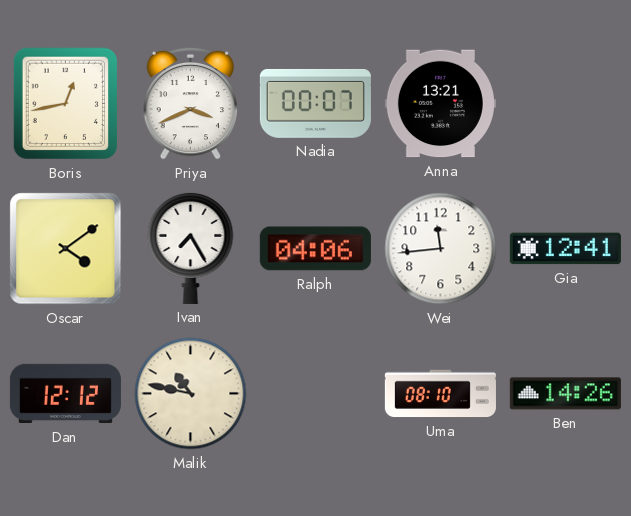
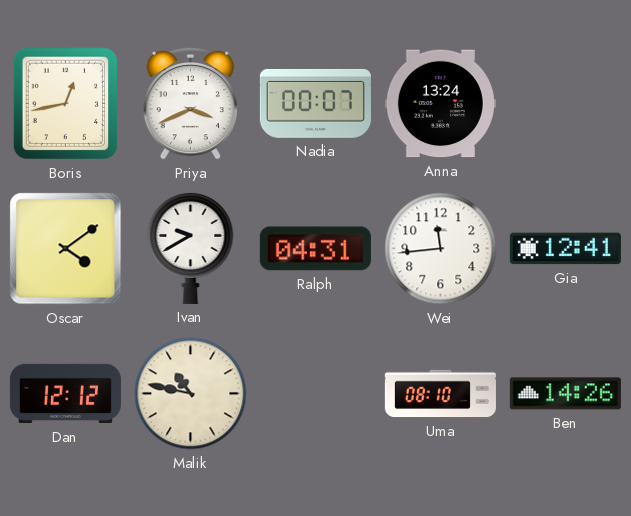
Anna: 13:21 -> 13:24
Ivan: 7:25 -> 9:40
Ralph: 04:06 -> 04:31
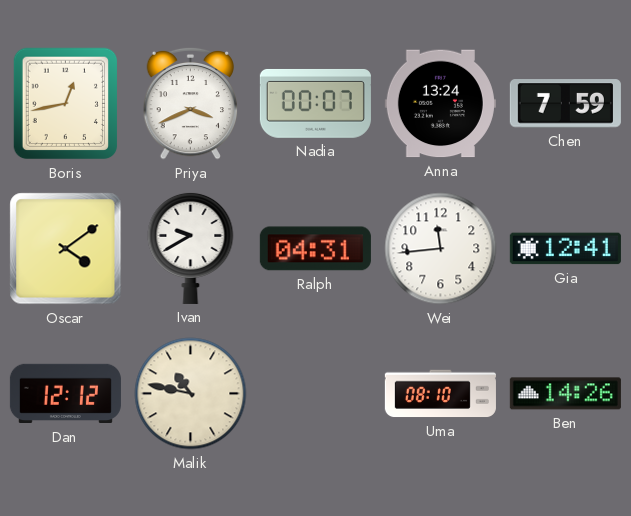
Chen: none -> 7:59
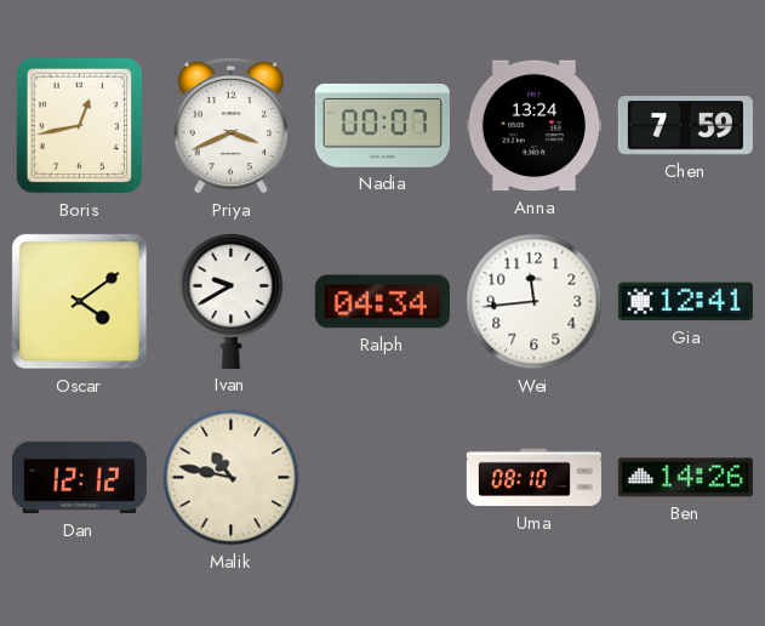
Ralph: 04:31 -> 04:34
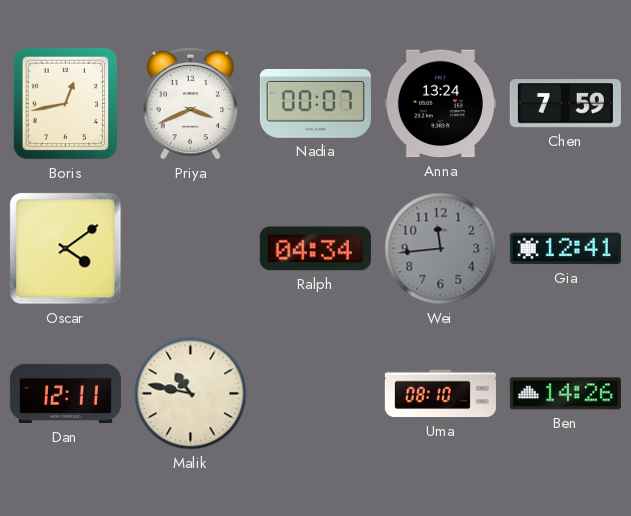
Ivan: 9:40 -> none
Wei dial: white -> grey
Dan: 12:12 -> 12:11
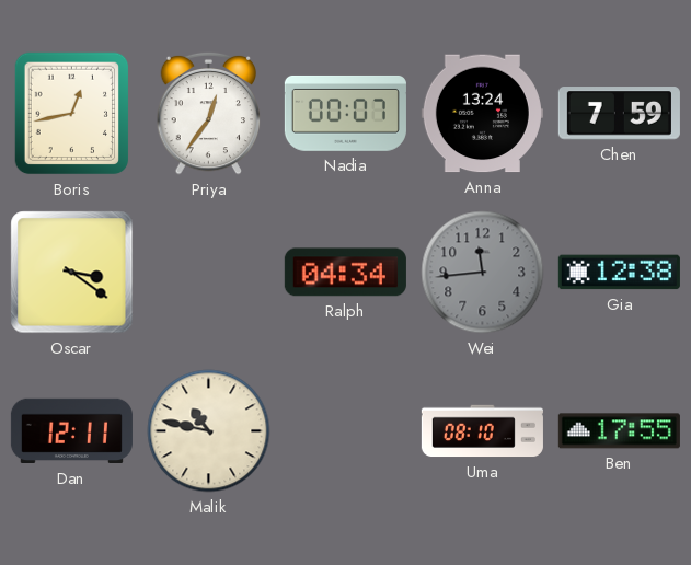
Priya: 3:41 -> 12:36
Oscar: 4:09 -> 3:21
Gia: 12:41 -> 12:38
Ben: 14:26 -> 17:55
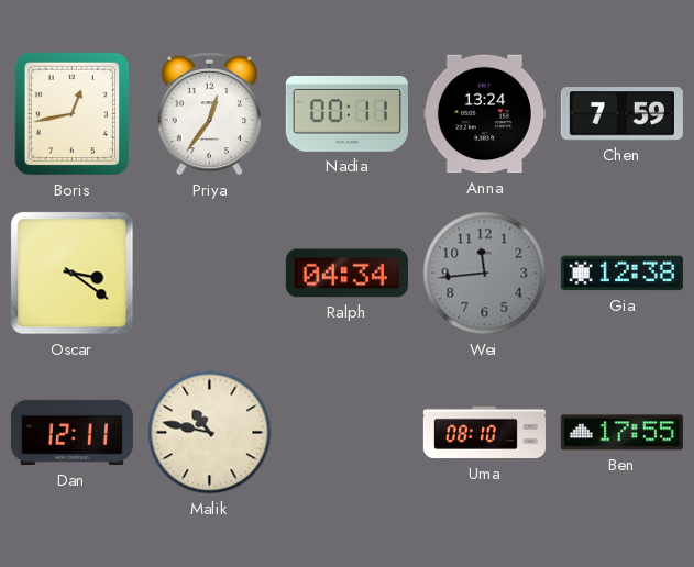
Nadia: 00:07 -> 00:11
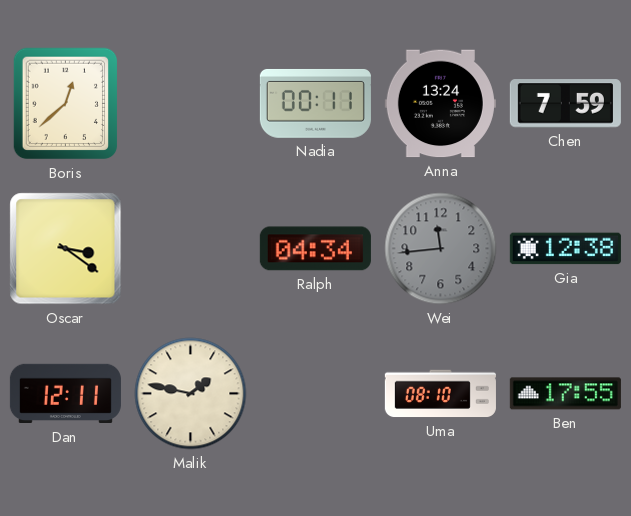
Boris: 12:43 -> 12:38
Priya: 12:36 -> none
Malik: 10:47 -> 1:47
